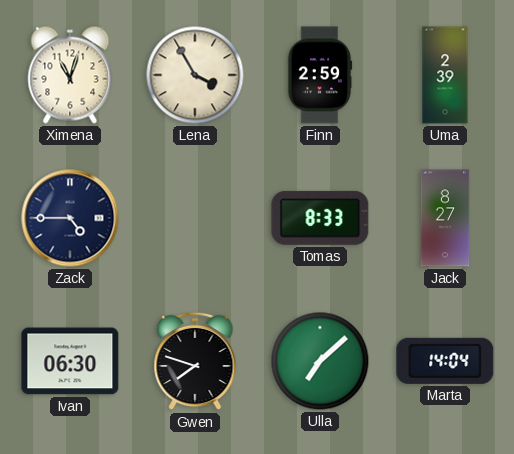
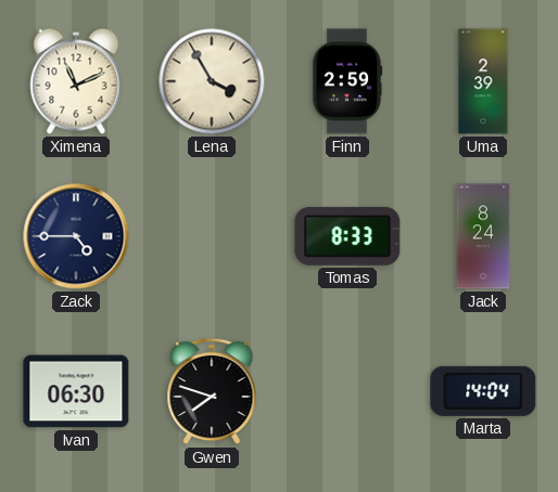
Ximena: 11:03 -> 11:11
Jack: 8:27 -> 8:24
Ulla: 7:08 -> none
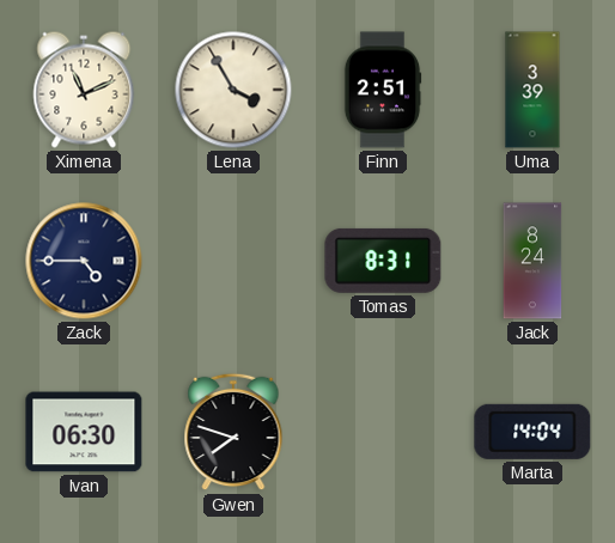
Finn: 2:59 -> 2:51
Uma: 2:39 -> 3:39
Tomas: 8:33 -> 8:31
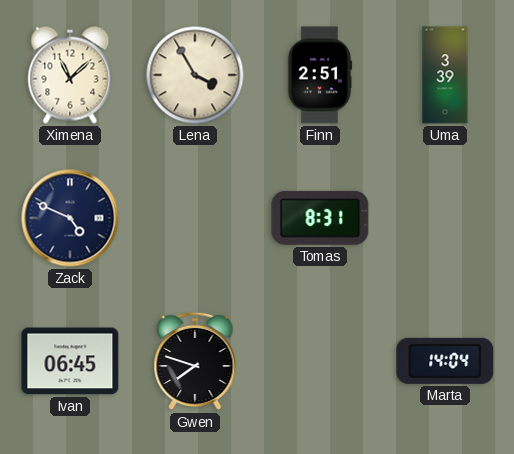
Ximena: 11:11 -> 11:08
Zack: 4:45 -> 4:49
Jack: 8:24 -> none
Ivan: 06:30 -> 06:45
